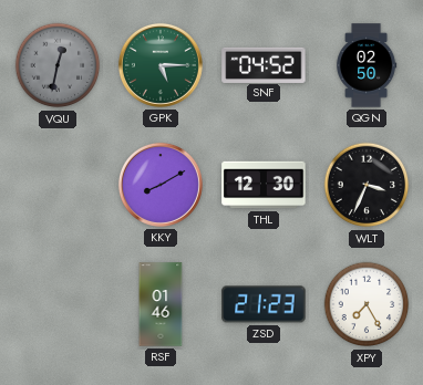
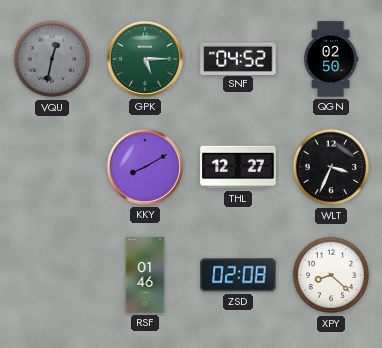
THL: 12:30 -> 12:27
ZSD: 21:23 -> 02:08
XPY: 7:25 -> 8:22
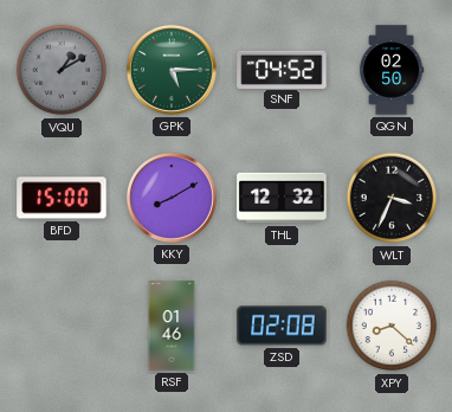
VQU: 12:32 -> 1:10
BFD: none -> 15:00
THL: 12:27 -> 12:32
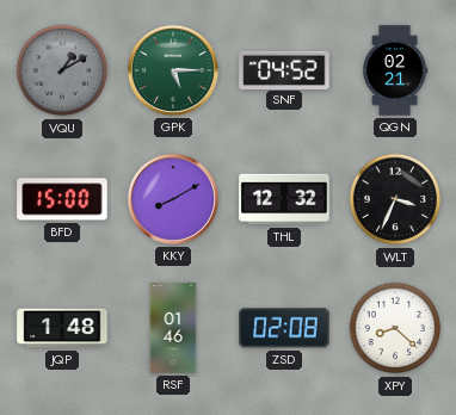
QGN: 02:50 -> 02:21
JQP: none -> 1:48
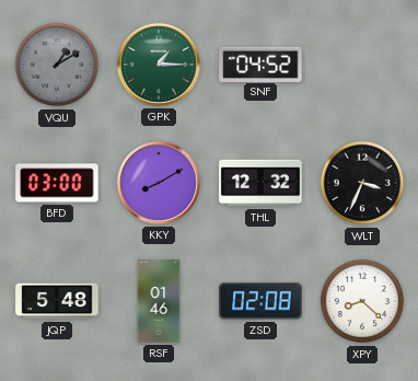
GPK: 5:15 -> 1:15
QGN: 02:21 -> none
BFD: 15:00 -> 03:00
JQP: 1:48 -> 5:48
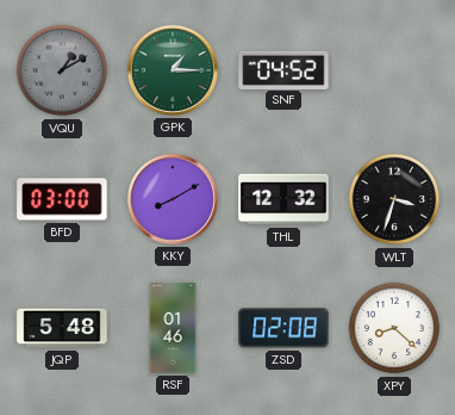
WLT: 3:34 -> 3:33
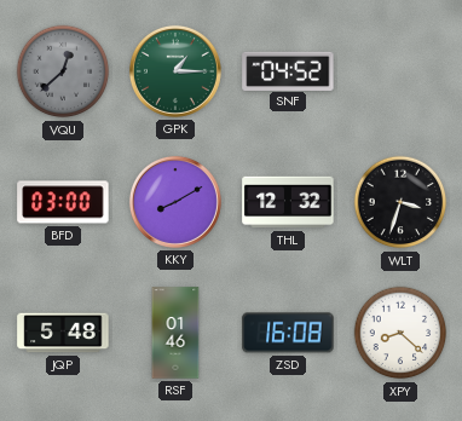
VQU: 1:10 -> 12:38
ZSD: 02:08 -> 16:08
